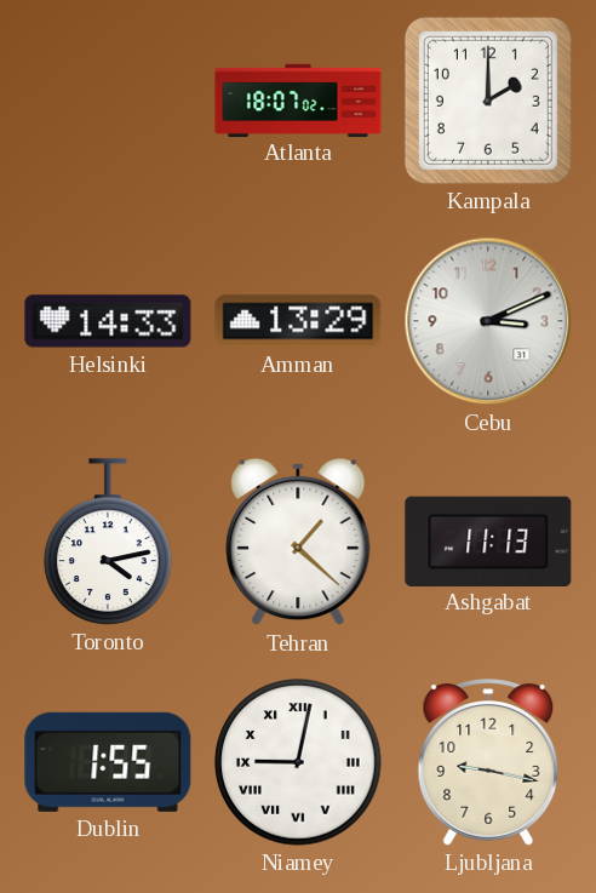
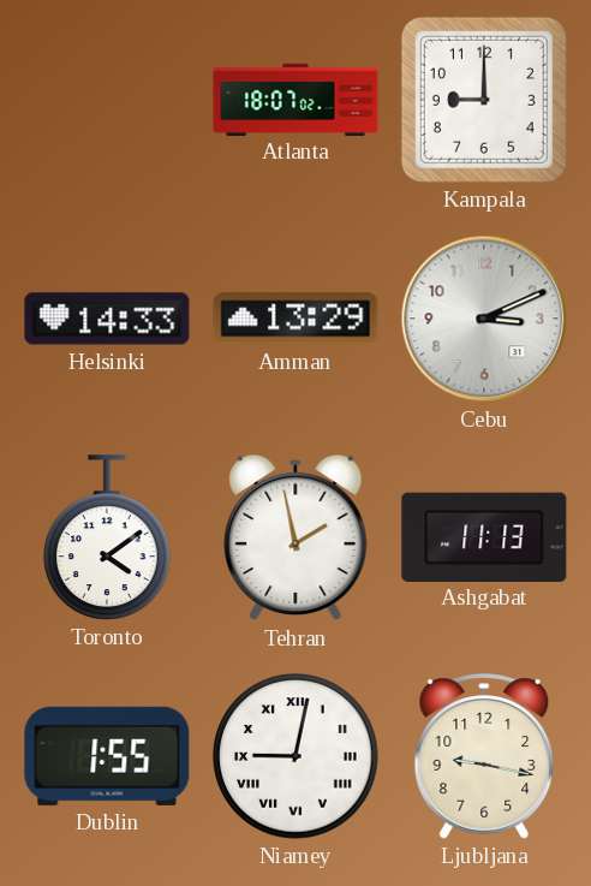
Kampala: 2:00 -> 9:00
Toronto: 4:13 -> 4:09
Tehran: 1:22 -> 1:58
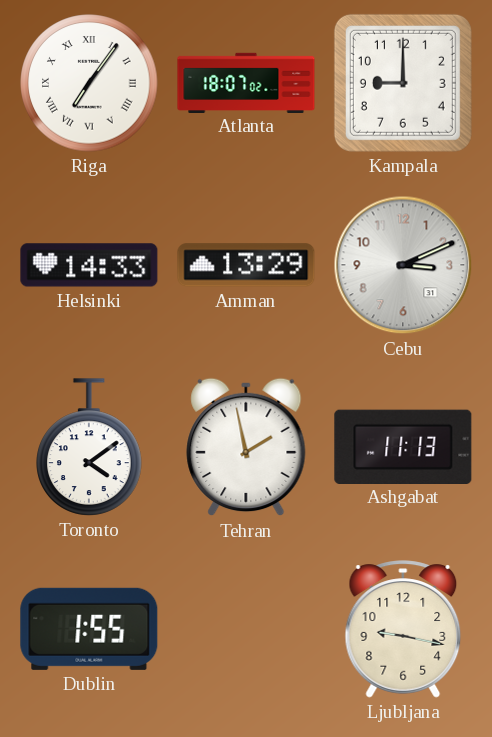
Riga: none -> 7:06
Niamey: 9:02 -> none
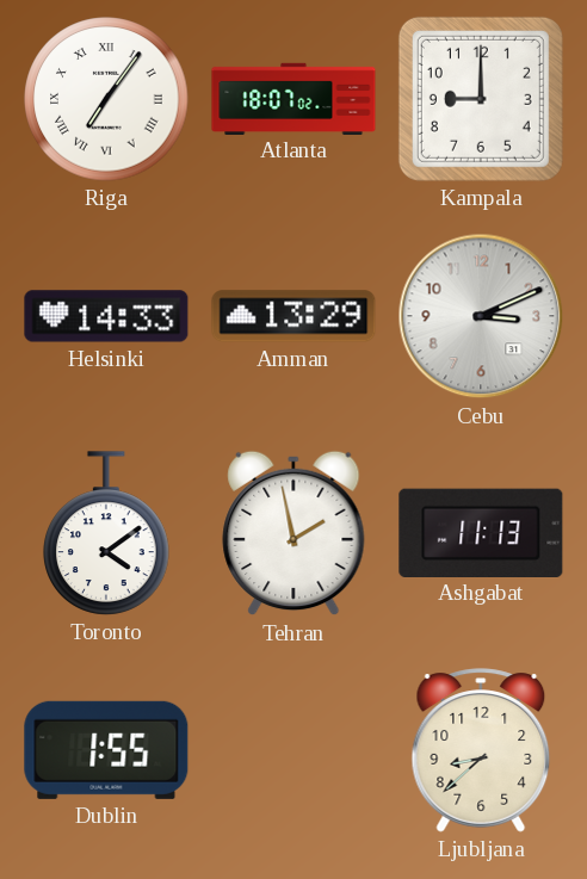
Ljubljana: 9:17 -> 8:38
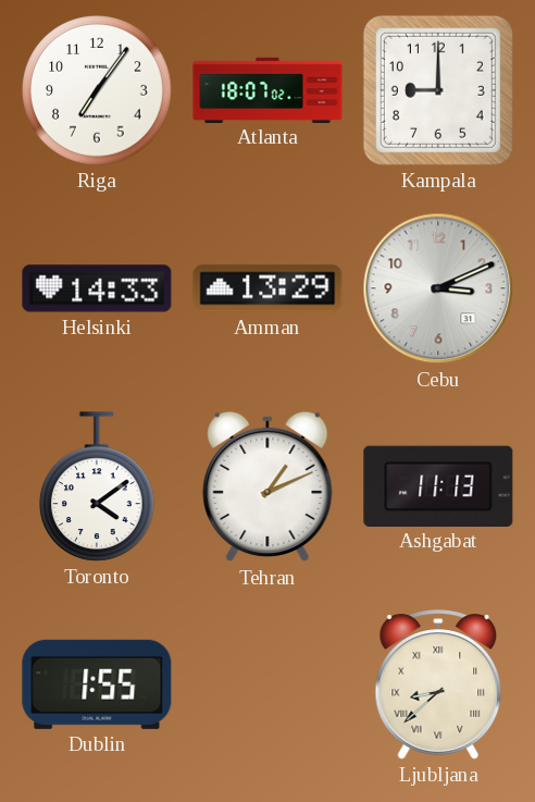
Riga numerals: Roman -> Arabic
Tehran: 1:58 -> 1:11
Ljubljana numerals: Arabic -> Roman
